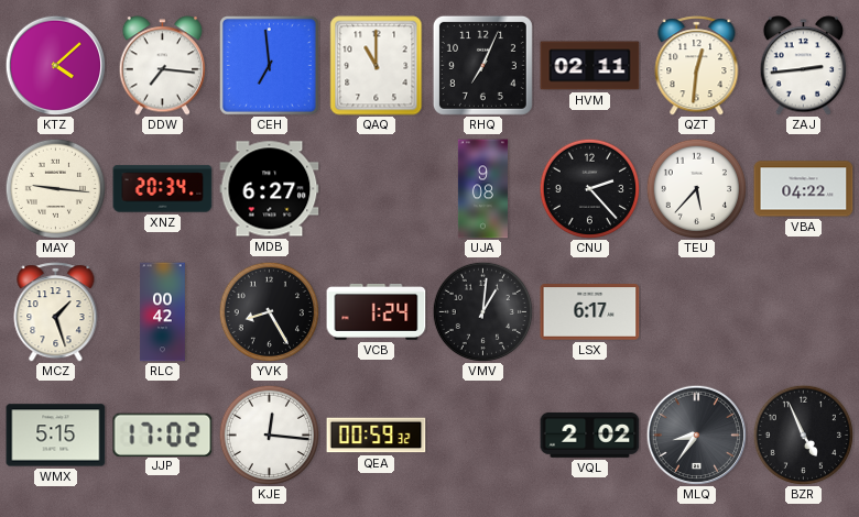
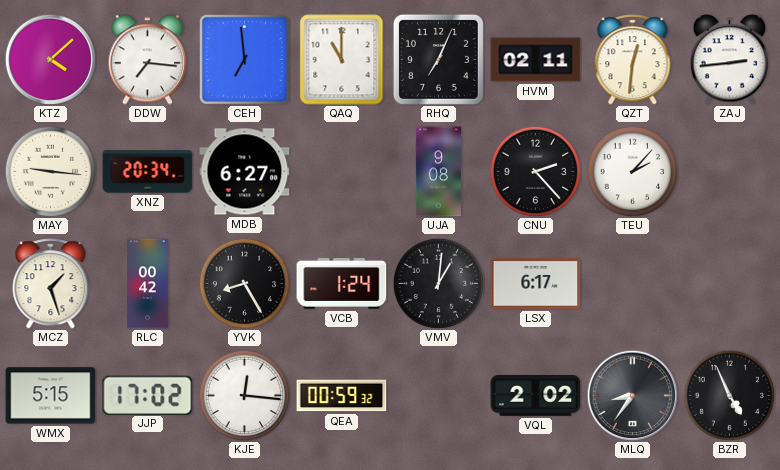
TEU: 5:37 -> 2:07
VBA: 04:22 -> none
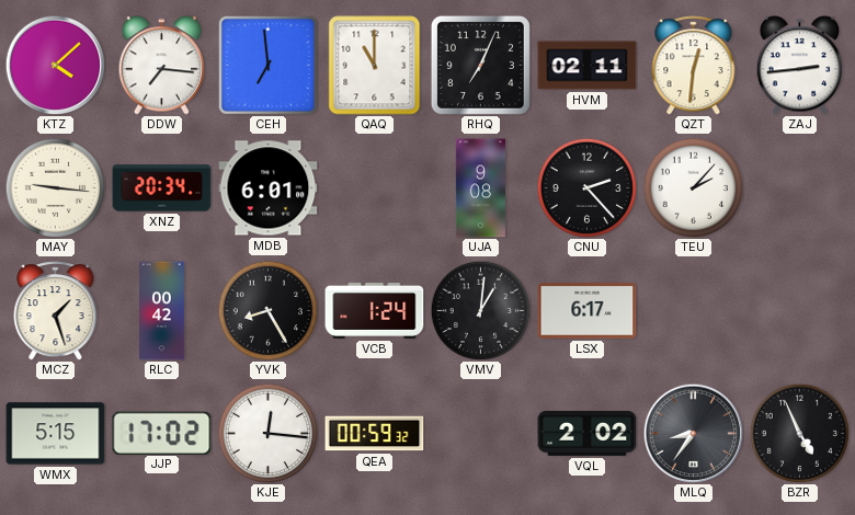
MDB: 6:27 -> 6:01
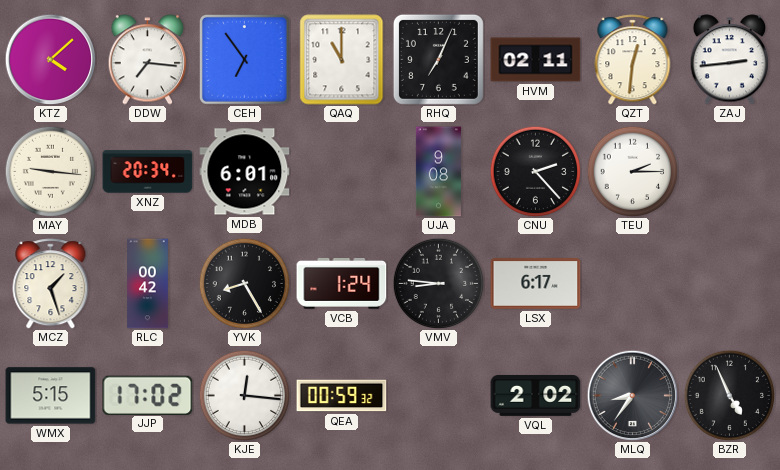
CEH: 6:59 -> 6:54
TEU: 2:07 -> 2:15
VMV: 1:01 -> 8:46
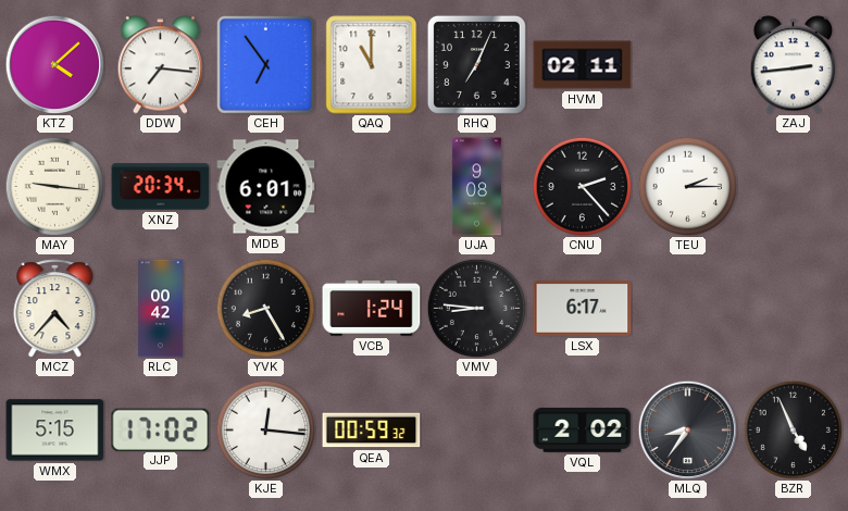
QZT: 12:31 -> none
MCZ: 1:27 -> 4:37
